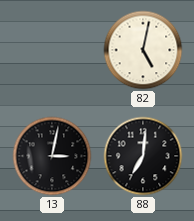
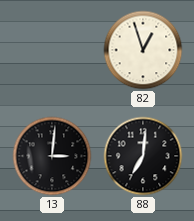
82: 5:02 -> 12:57
13: 3:02 -> 3:01
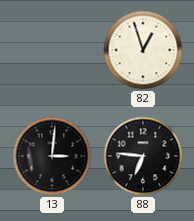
88: 7:01 -> 6:46
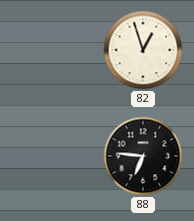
13: 3:01 -> none
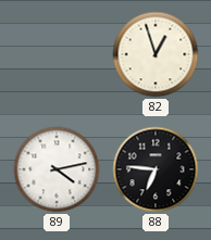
89: none -> 4:13
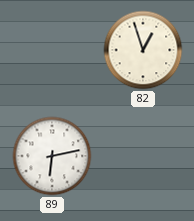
89: 4:13 -> 6:13
88: 6:46 -> none
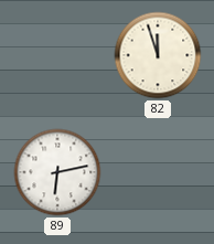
82: 12:57 -> 11:57
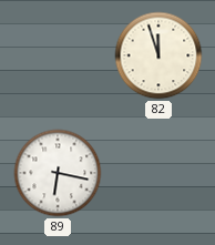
89: 6:13 -> 6:17
